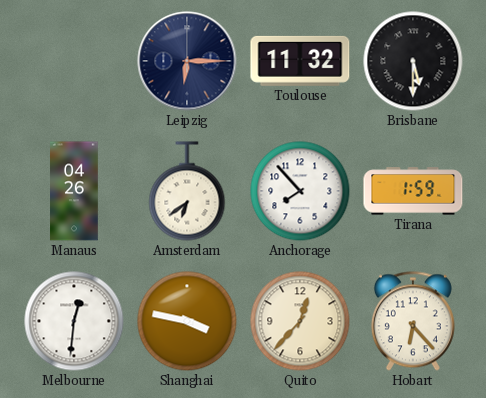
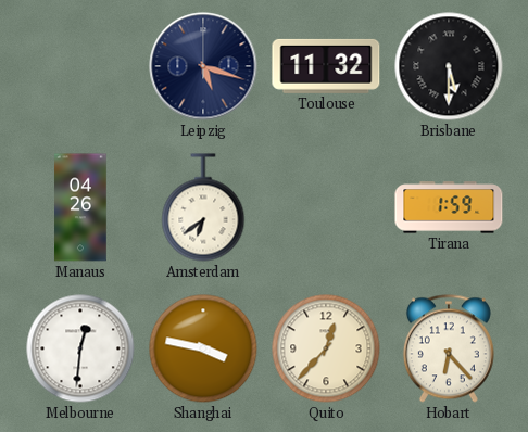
Leipzig: 6:15 -> 5:18
Anchorage: 7:53 -> none
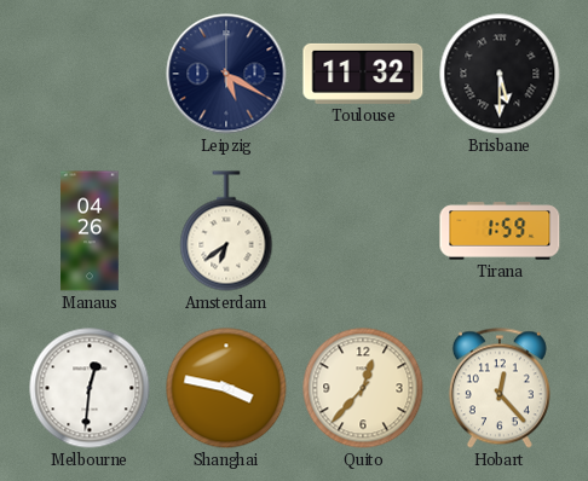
Leipzig: 5:18 -> 5:20
Hobart: 6:23 -> 12:23
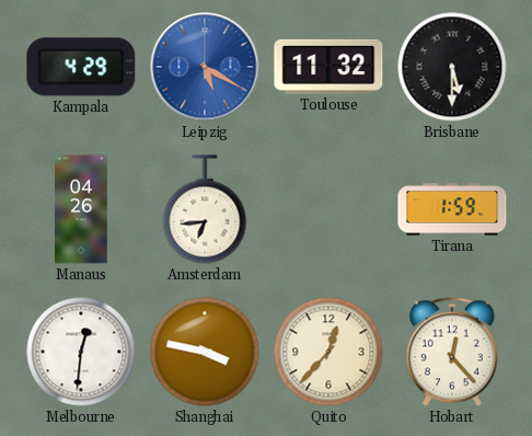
Kampala: none -> 4:29
Leipzig dial: navy -> blue
Amsterdam: 6:39 -> 6:44
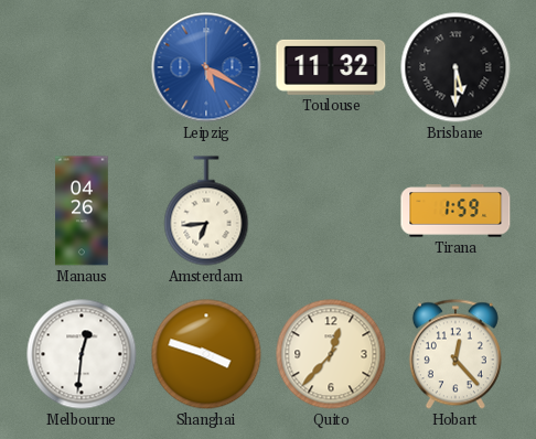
Kampala: 4:29 -> none
Shanghai: 3:47 -> 3:48
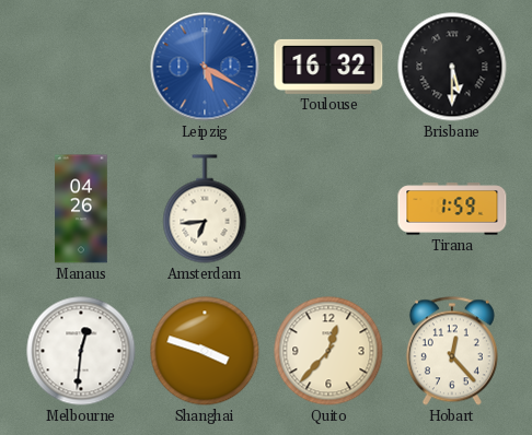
Toulouse: 11:32 -> 16:32
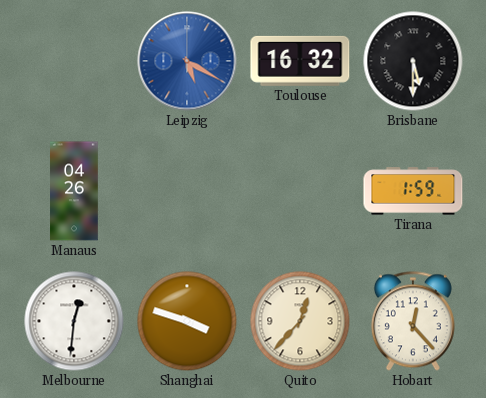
Amsterdam: 6:44 -> none
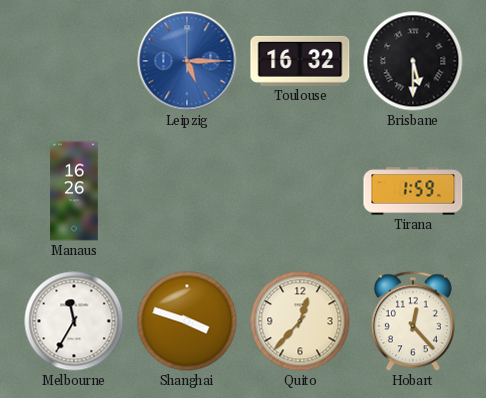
Leipzig: 5:20 -> 5:15
Manaus: 04:26 -> 16:26
Melbourne: 12:31 -> 11:35
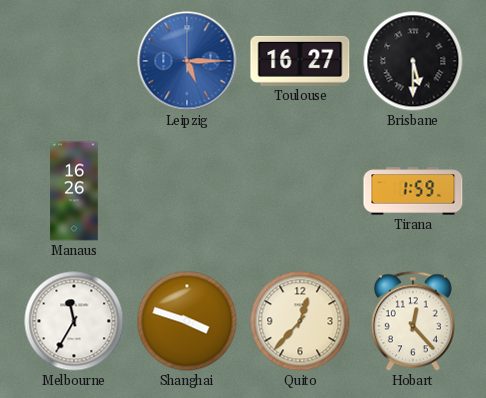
Toulouse: 16:32 -> 16:27
